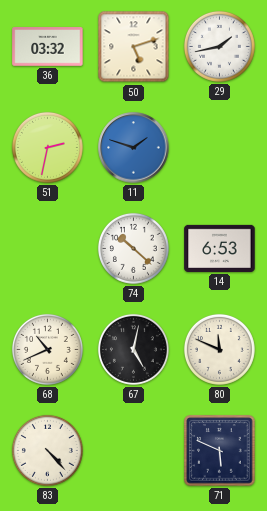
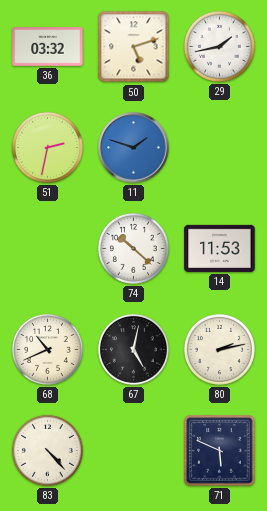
14: 6:53 -> 11:53
80: 11:49 -> 2:13
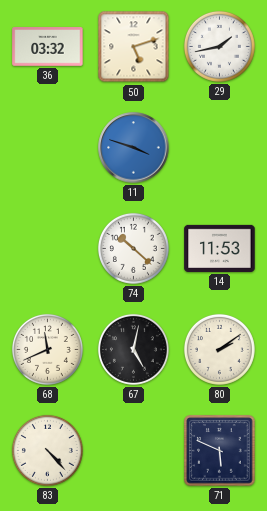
51: 2:32 -> none
11: 1:48 -> 3:48
68: 10:41 -> 11:41
80: 2:13 -> 2:09
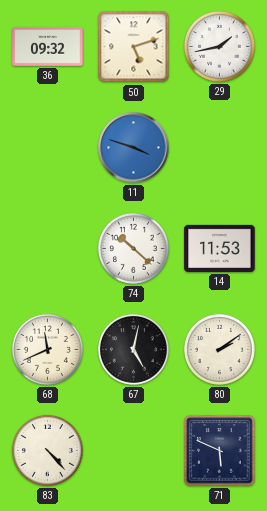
36: 03:32 -> 09:32
